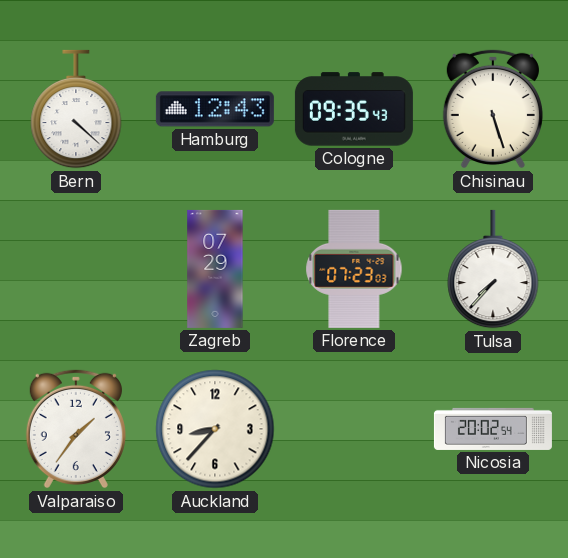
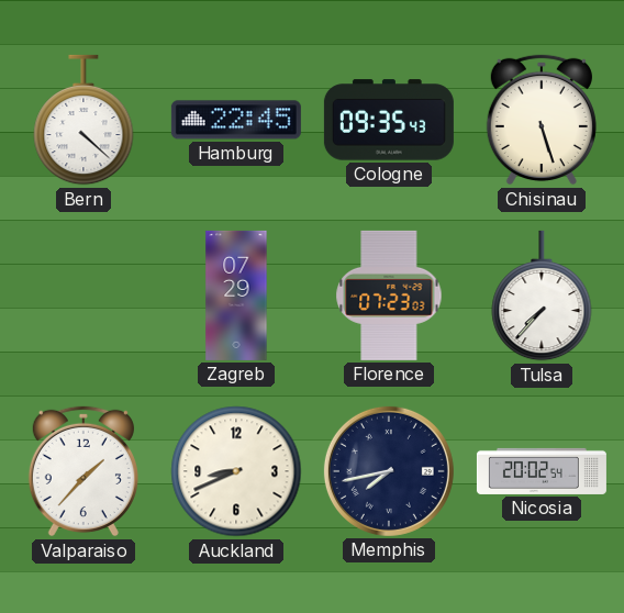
Hamburg: 12:43 -> 22:45
Valparaiso: 1:36 -> 1:37
Auckland: 8:37 -> 8:41
Memphis: none -> 7:43
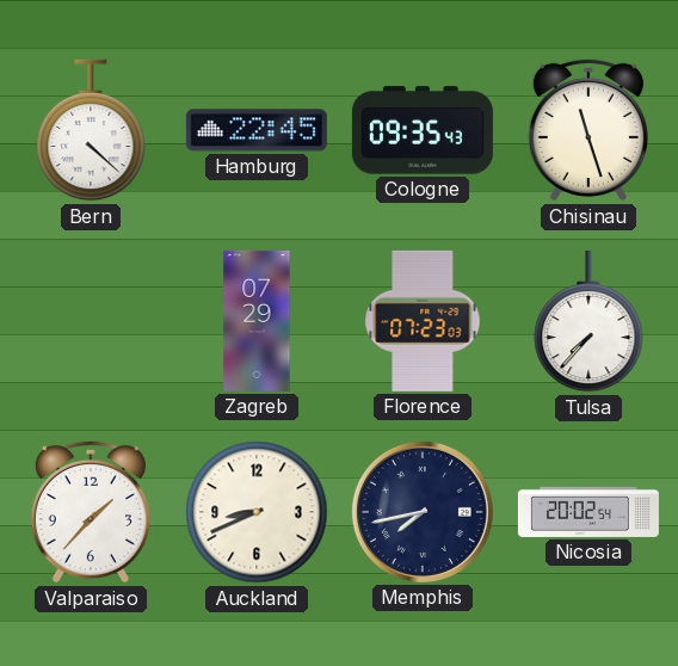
Chisinau: 5:27 -> 11:27
